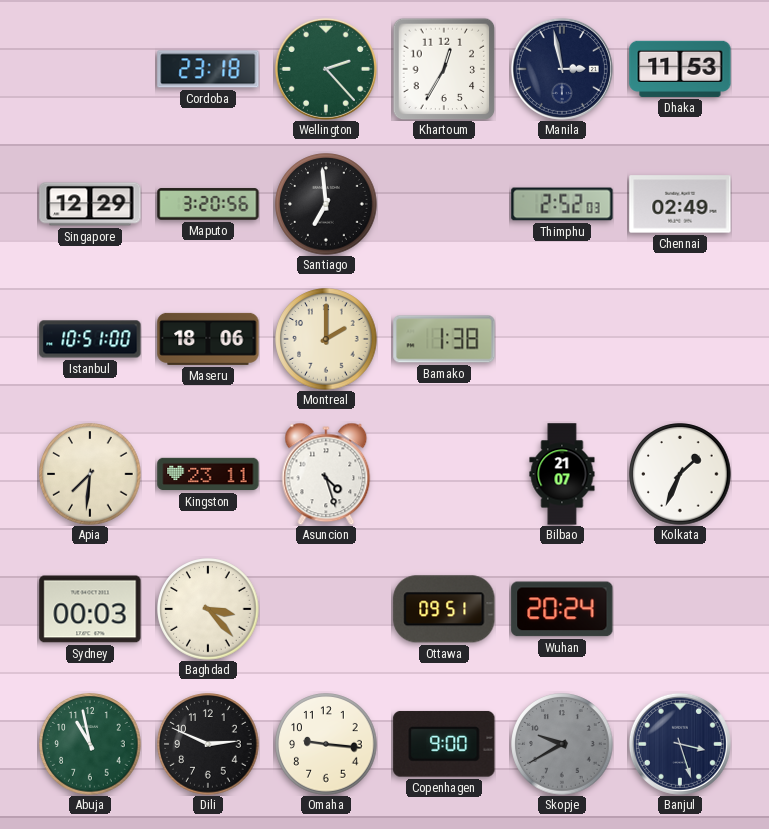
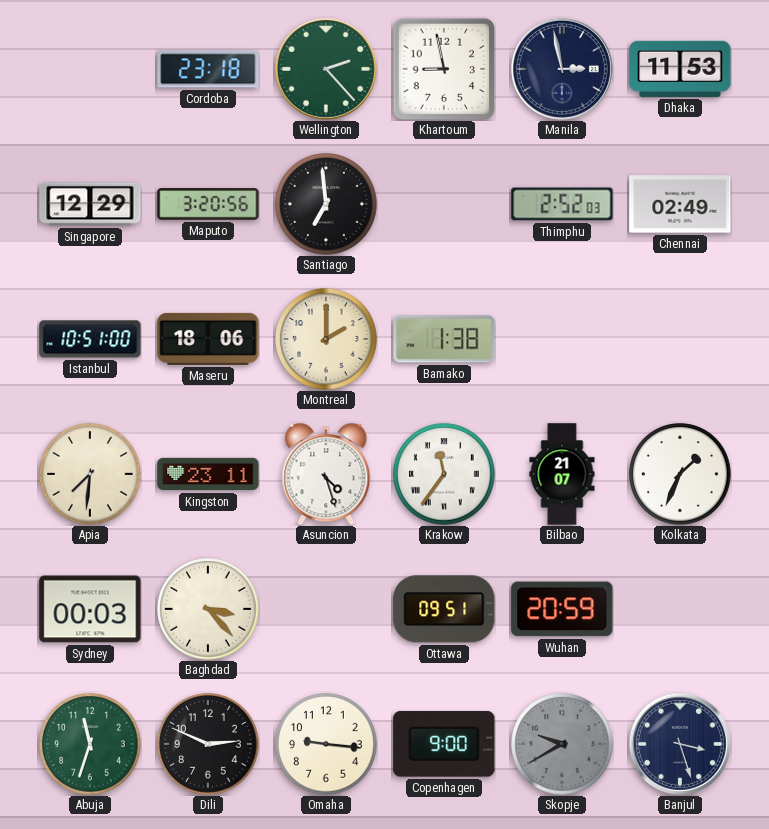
Khartoum: 12:35 -> 8:58
Krakow: none -> 11:36
Wuhan: 20:24 -> 20:59
Abuja: 10:58 -> 11:33
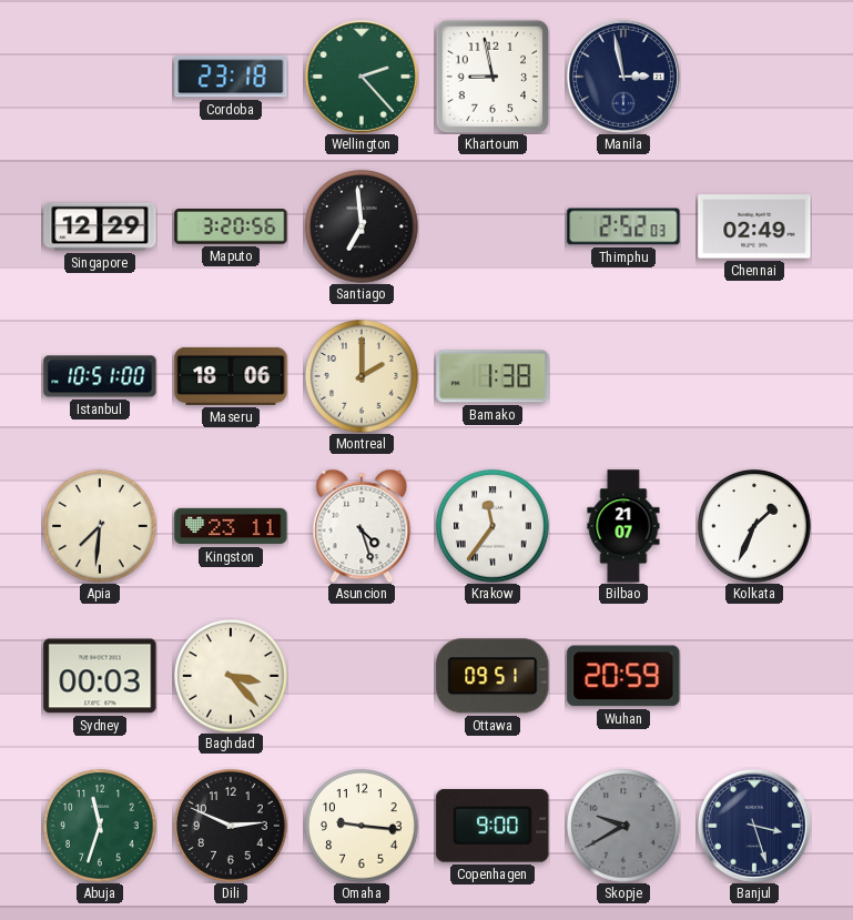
Dhaka: 11:53 -> none
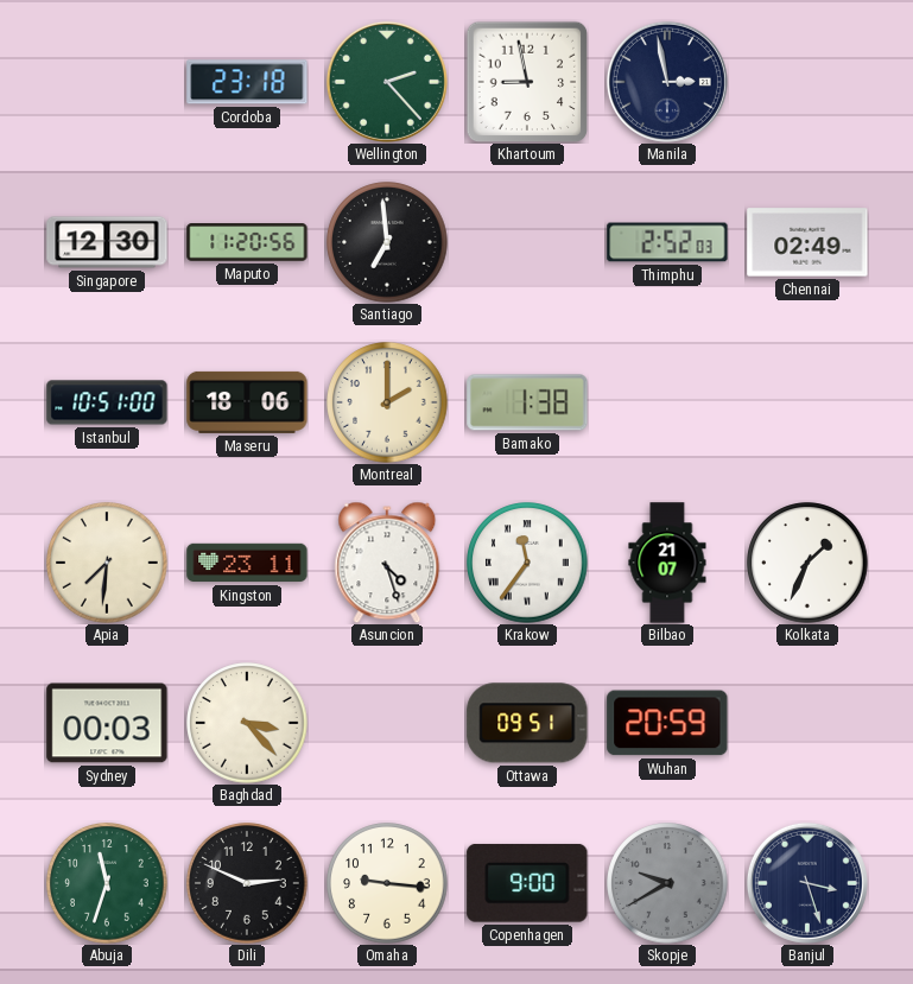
Singapore: 12:29 -> 12:30
Maputo: 3:20 -> 11:20
